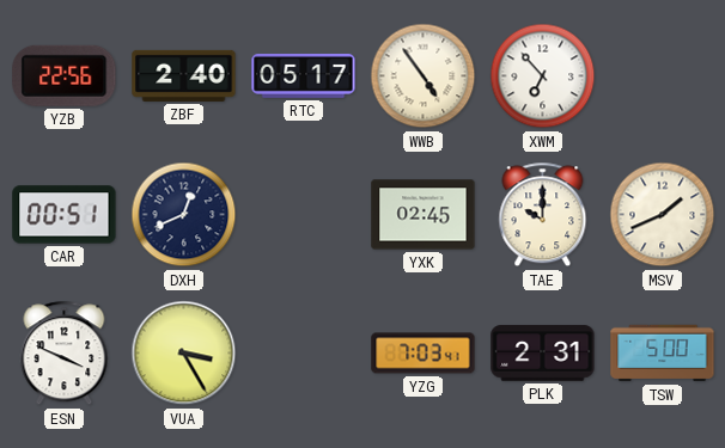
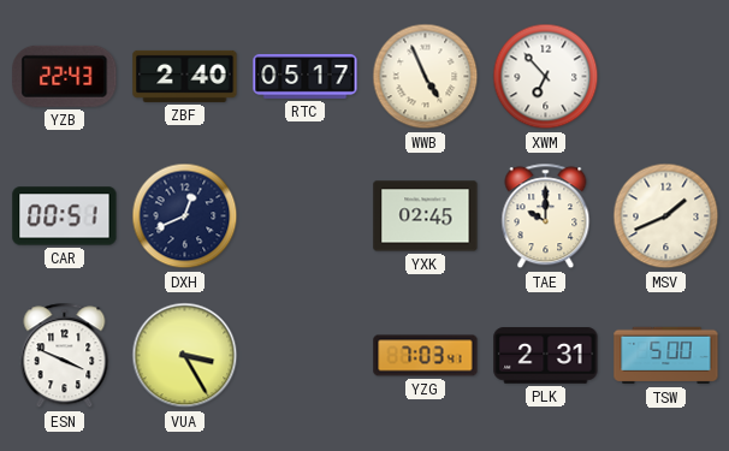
YZB: 22:56 -> 22:43
WWB: 4:54 -> 4:56
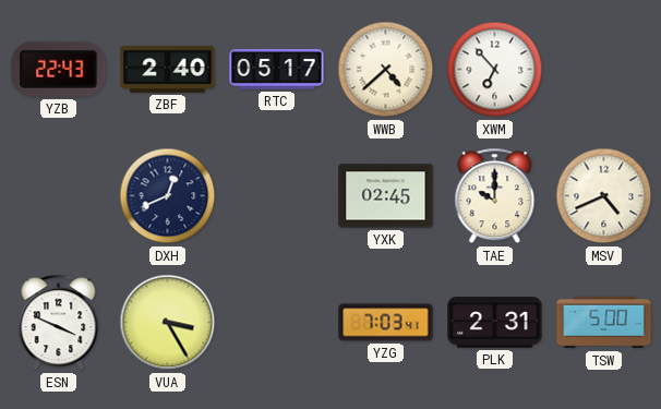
WWB: 4:56 -> 4:38
CAR: 00:51 -> none
MSV: 1:41 -> 4:41
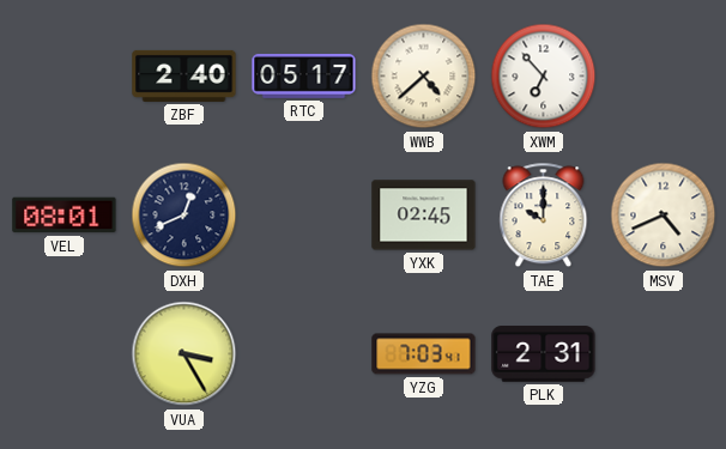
YZB: 22:43 -> none
VEL: none -> 08:01
ESN: 3:49 -> none
TSW: 5:00 -> none
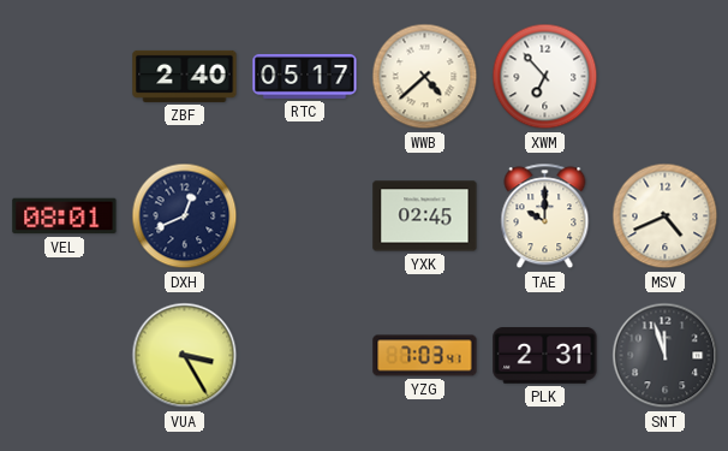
SNT: none -> 11:57
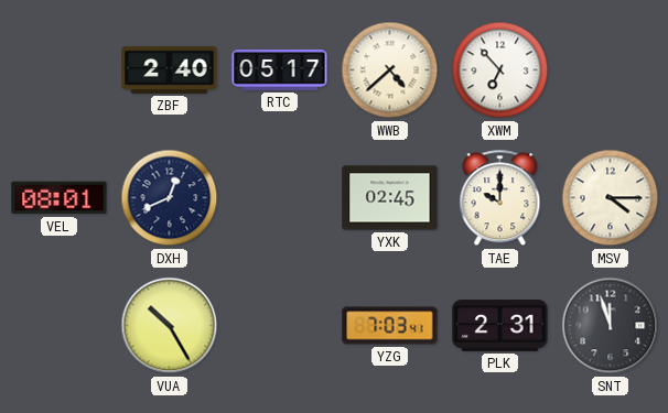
MSV: 4:41 -> 4:15
VUA: 3:25 -> 10:25
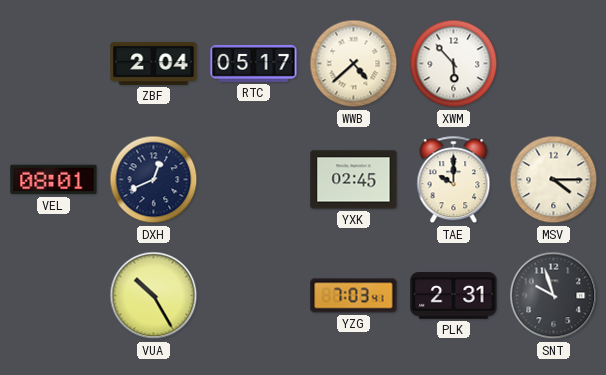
ZBF: 2:40 -> 2:04
XWM: 6:53 -> 5:53
SNT: 11:57 -> 9:57
